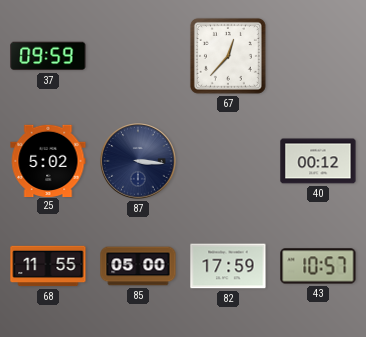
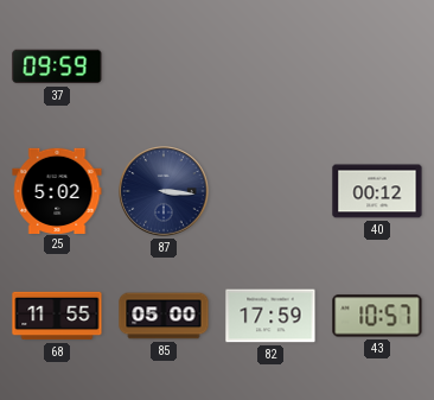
67: 12:37 -> none
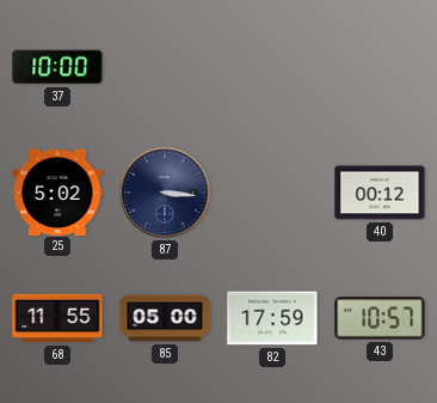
37: 09:59 -> 10:00
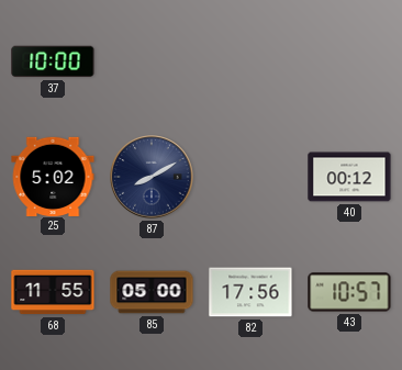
87: 3:16 -> 8:10
82: 17:59 -> 17:56
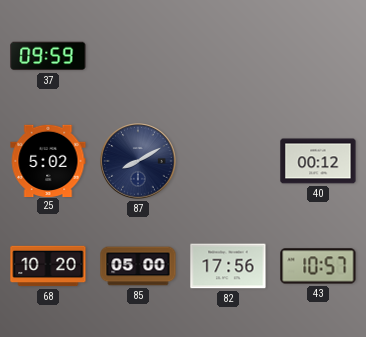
37: 10:00 -> 09:59
68: 11:55 -> 10:20
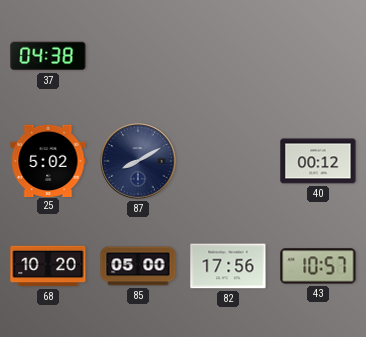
37: 09:59 -> 04:38
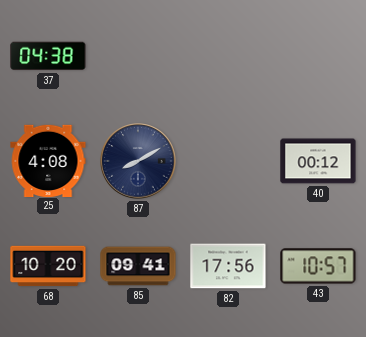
25: 5:02 -> 4:08
85: 05:00 -> 09:41
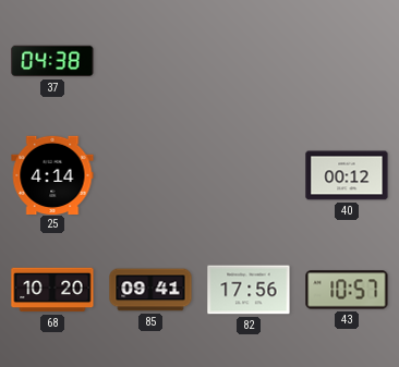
25: 4:08 -> 4:14
87: 8:10 -> none
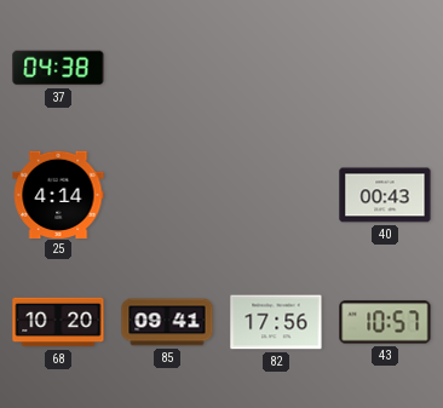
40: 00:12 -> 00:43
